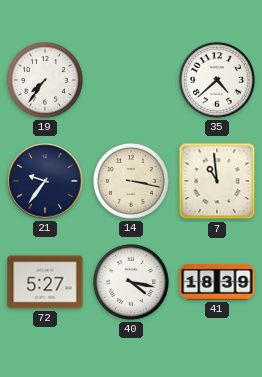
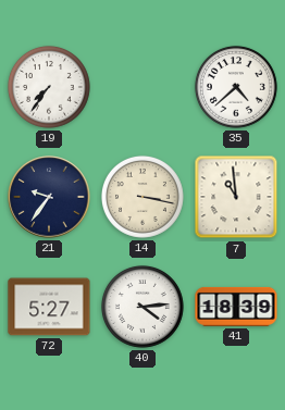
40: 4:17 -> 4:14
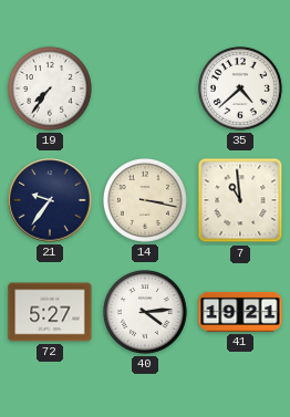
41: 18:39 -> 19:21
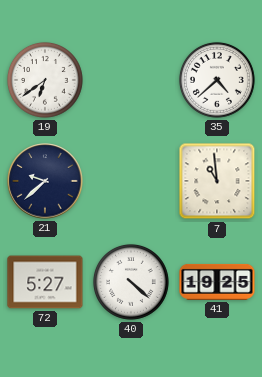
19: 7:36 -> 6:39
21: 9:36 -> 9:38
14: 3:17 -> none
40: 4:14 -> 4:22
41: 19:21 -> 19:25
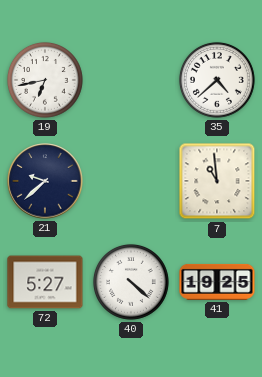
19: 6:39 -> 6:43
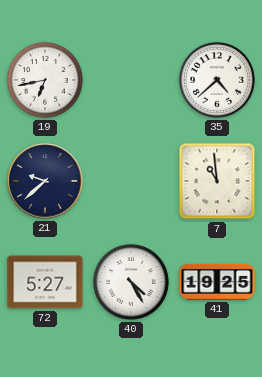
40: 4:22 -> 4:25
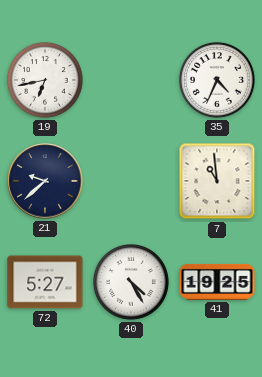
35: 4:38 -> 4:34
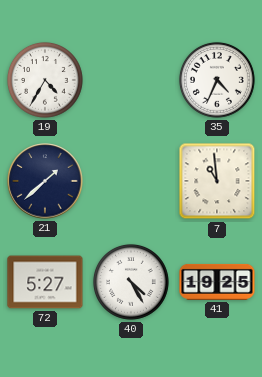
19: 6:43 -> 4:35
21: 9:38 -> 1:38
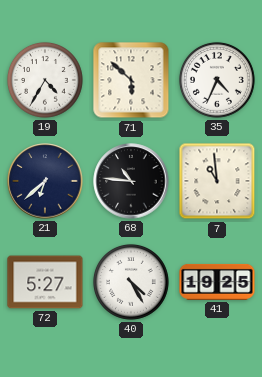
71: none -> 5:52
21: 1:38 -> 6:38
68: none -> 10:46
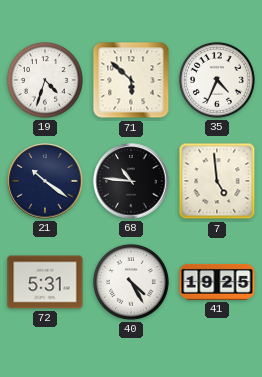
19: 4:35 -> 4:33
21: 6:38 -> 10:21
7: 10:59 -> 4:59
72: 5:27 -> 5:31
